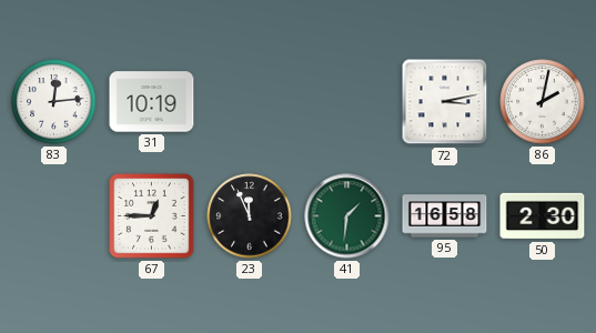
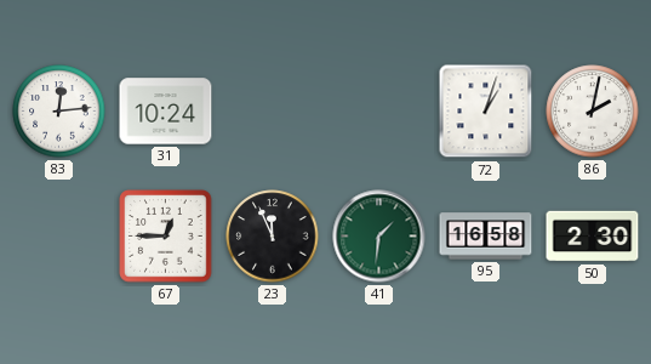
31: 10:19 -> 10:24
72: 3:13 -> 1:03
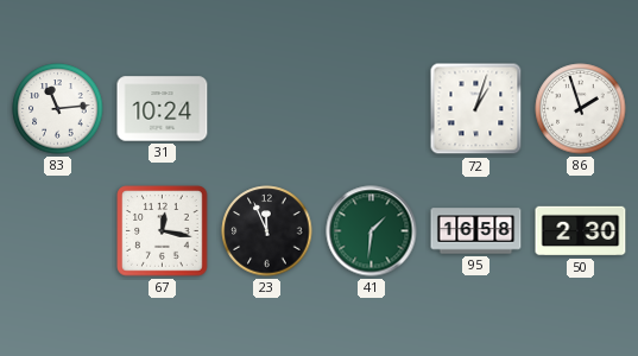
83: 12:14 -> 11:14
86: 2:02 -> 1:57
67: 12:45 -> 12:17
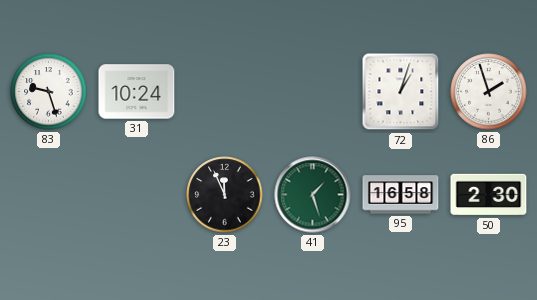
83: 11:14 -> 9:27
67: 12:17 -> none
41: 1:31 -> 1:27
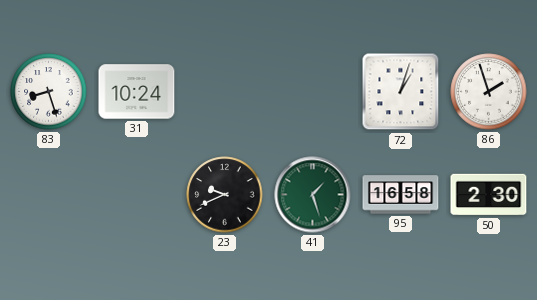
83: 9:27 -> 8:27
23: 11:56 -> 9:41
